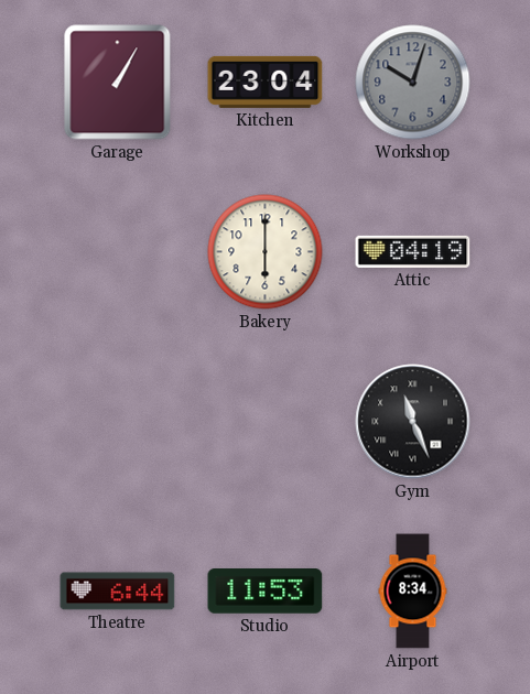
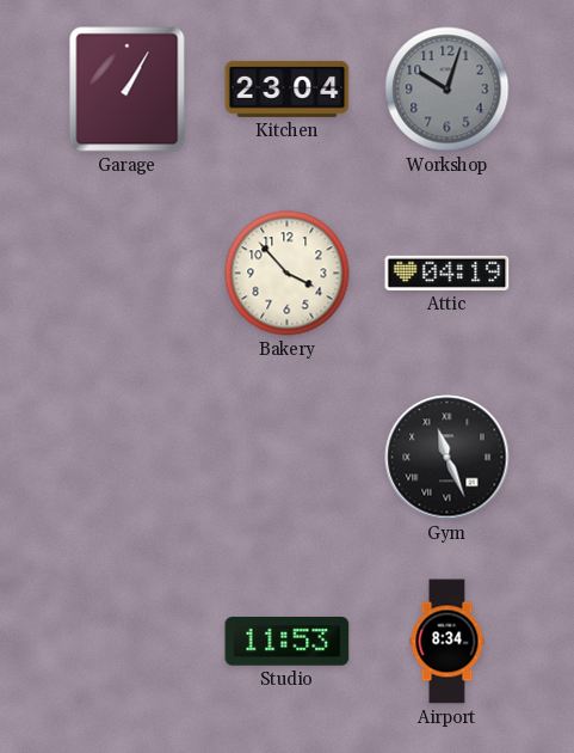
Bakery: 6:00 -> 3:53
Theatre: 6:44 -> none
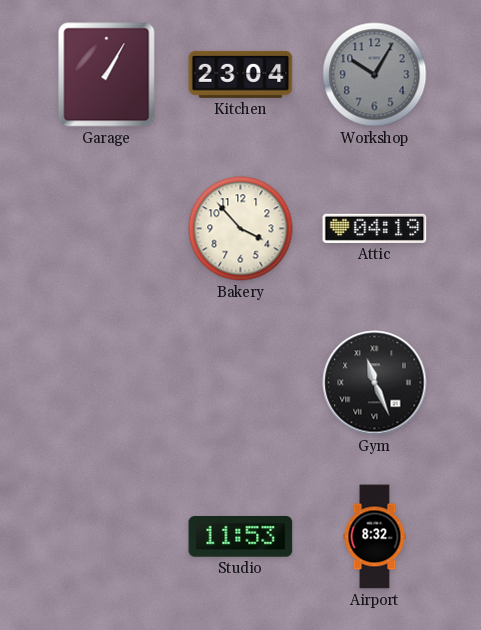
Workshop: 10:03 -> 10:05
Airport: 8:34 -> 8:32
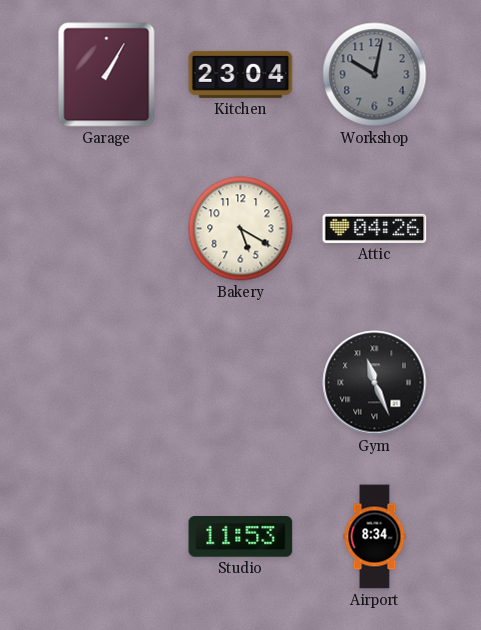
Workshop: 10:05 -> 10:02
Bakery: 3:53 -> 5:20
Attic: 04:19 -> 04:26
Airport: 8:32 -> 8:34
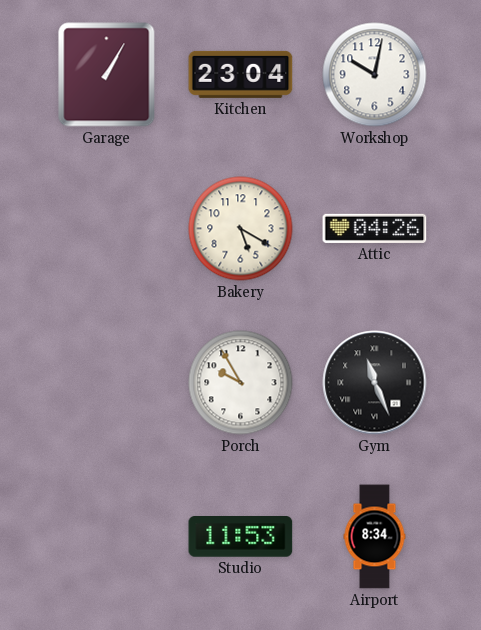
Workshop dial: grey -> white
Porch: none -> 9:55
